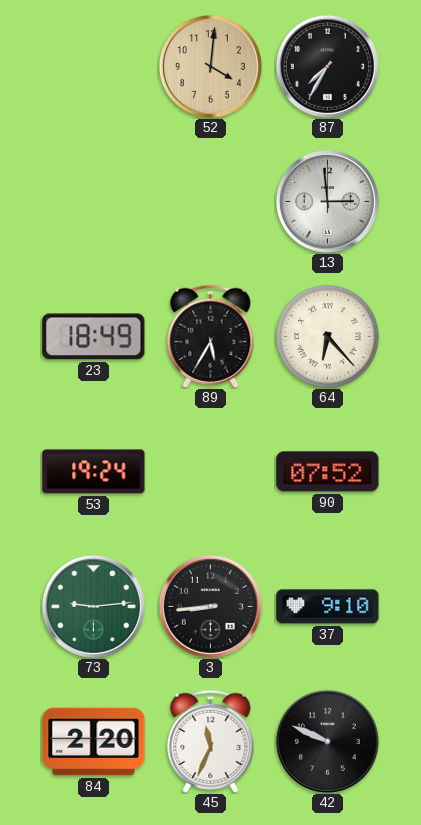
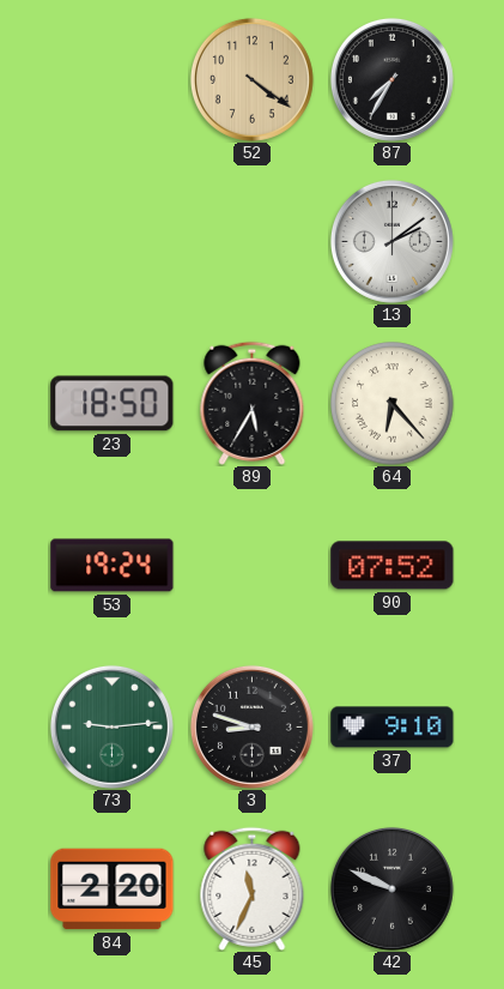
52: 4:01 -> 4:21
13: 2:59 -> 2:09
23: 18:49 -> 18:50
3: 8:44 -> 8:48
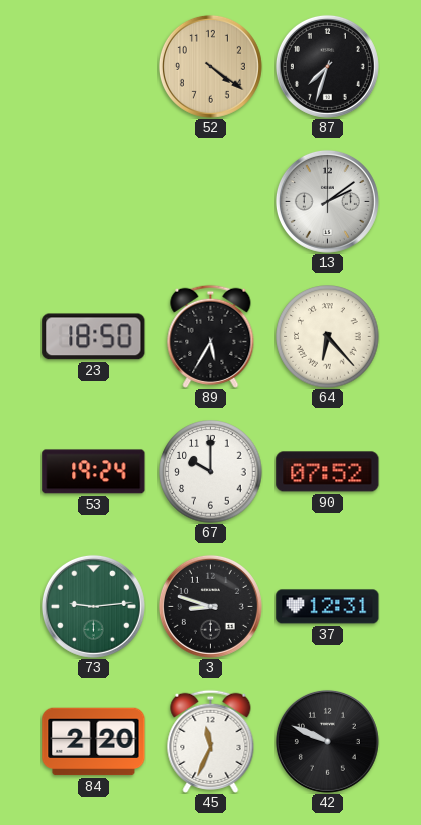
87: 7:35 -> 7:33
67: none -> 10:00
37: 9:10 -> 12:31
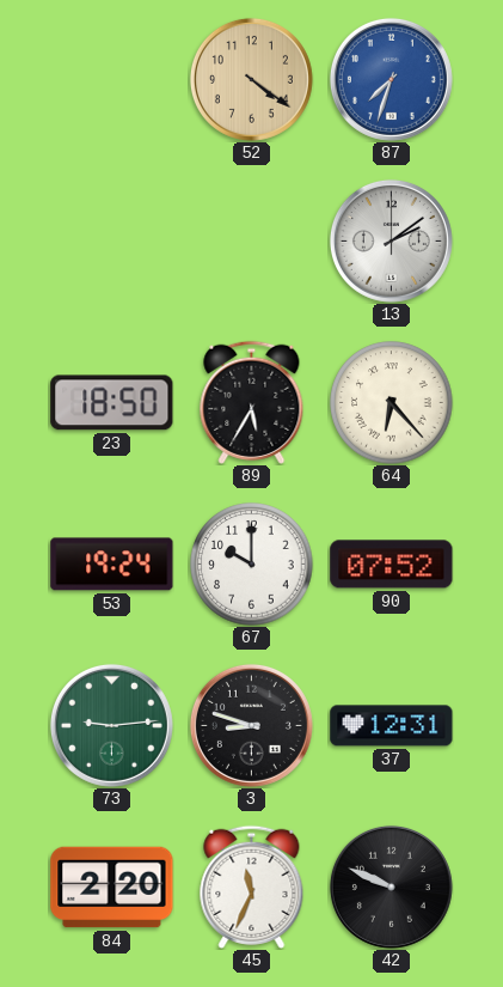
87 dial: black -> blue
